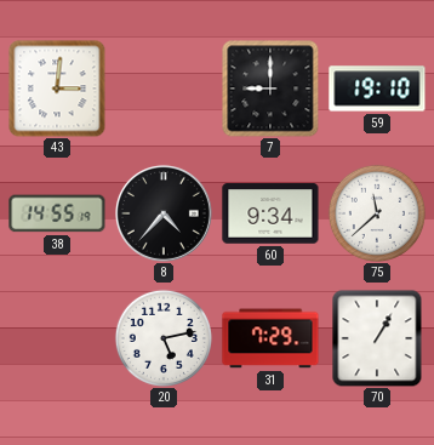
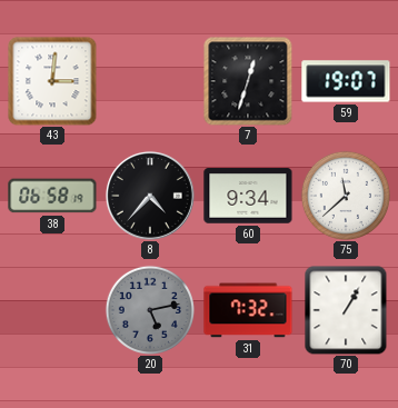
7: 9:00 -> 12:33
59: 19:10 -> 19:07
38: 14:55 -> 06:58
20 dial: white -> grey
31: 7:29 -> 7:32
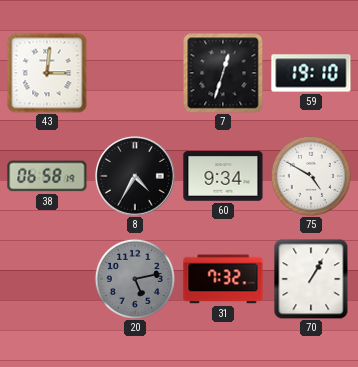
59: 19:07 -> 19:10
8: 4:37 -> 4:35
75: 11:38 -> 4:50
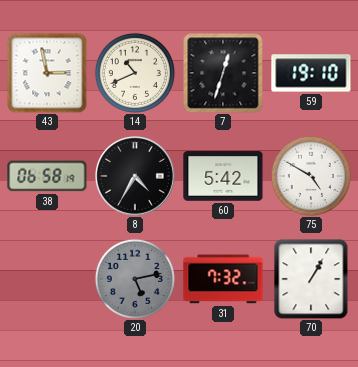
43: 3:01 -> 2:58
14: none -> 10:41
60: 9:34 -> 5:42
